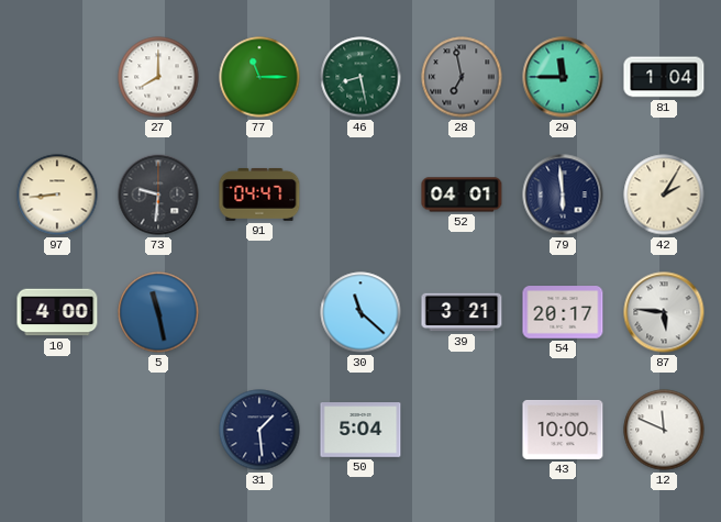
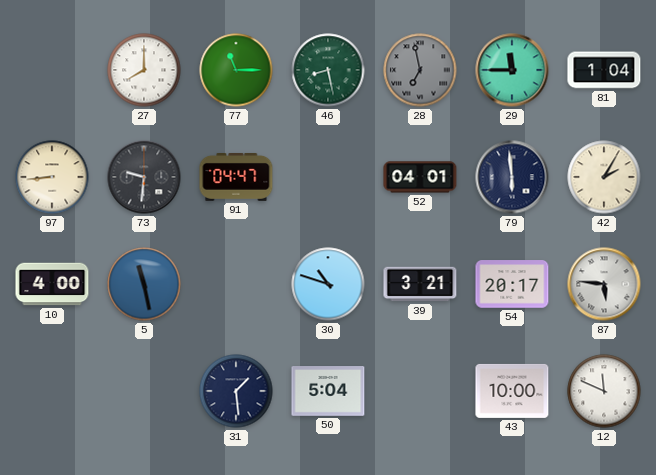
30: 11:22 -> 10:48
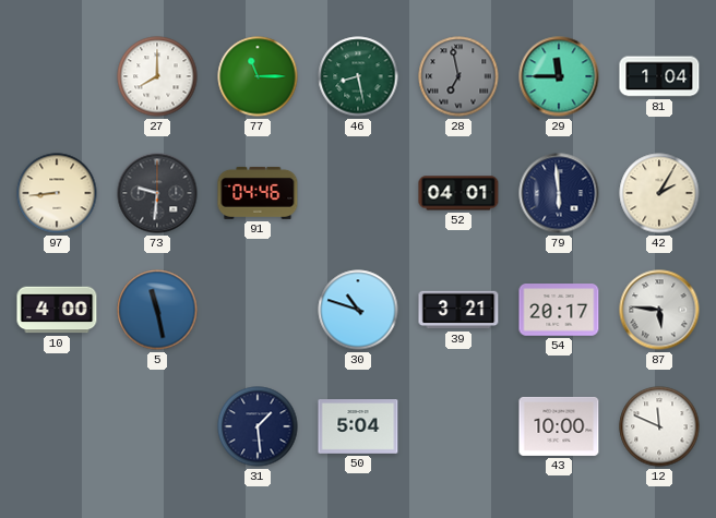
91: 04:47 -> 04:46
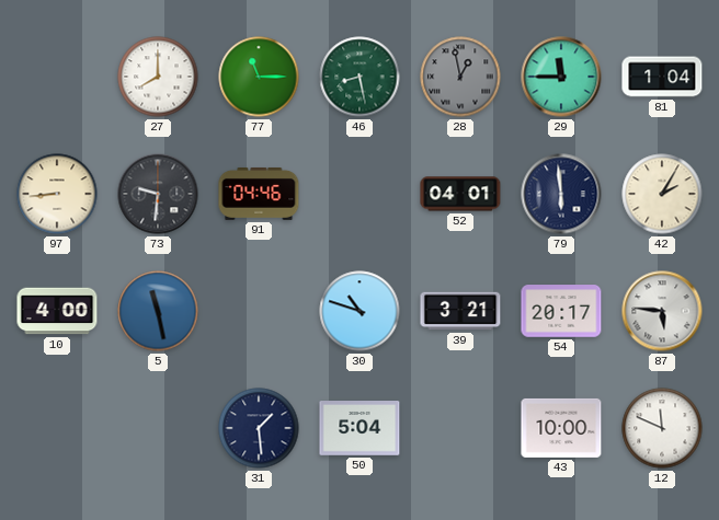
28: 6:58 -> 12:58
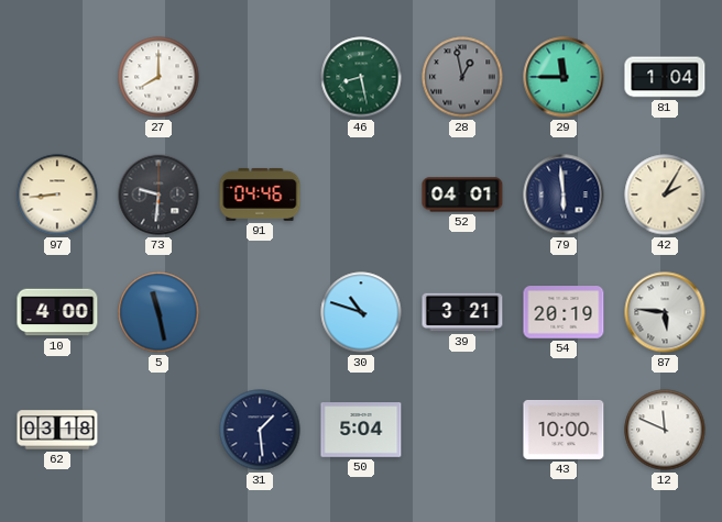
77: 11:15 -> none
54: 20:17 -> 20:19
62: none -> 03:18
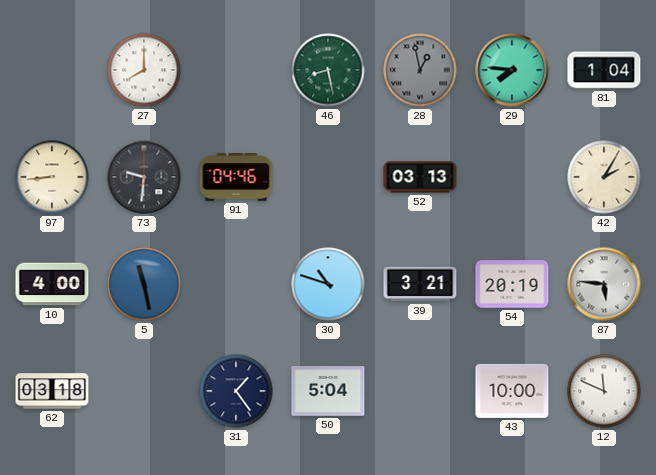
29: 11:45 -> 7:46
52: 04:01 -> 03:13
79: 5:59 -> none
31: 1:29 -> 1:24
